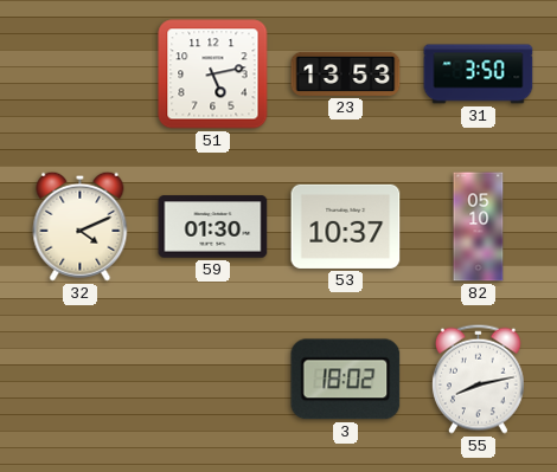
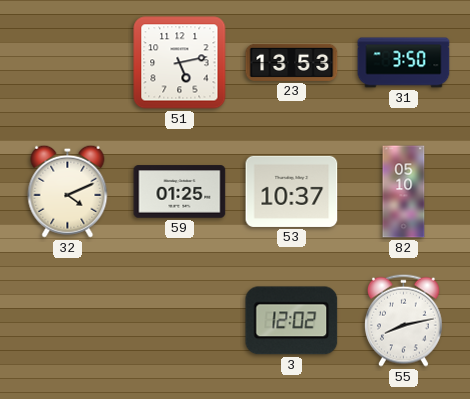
59: 01:30 -> 01:25
3: 18:02 -> 12:02
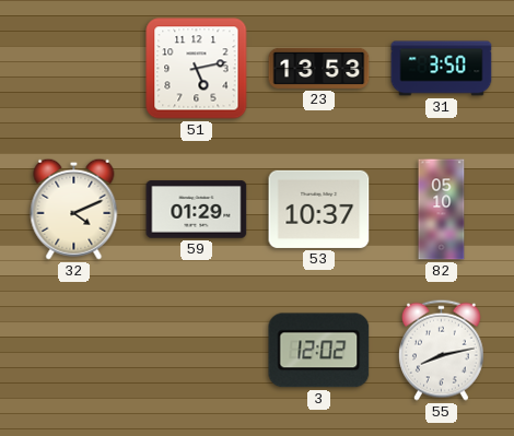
59: 01:25 -> 01:29
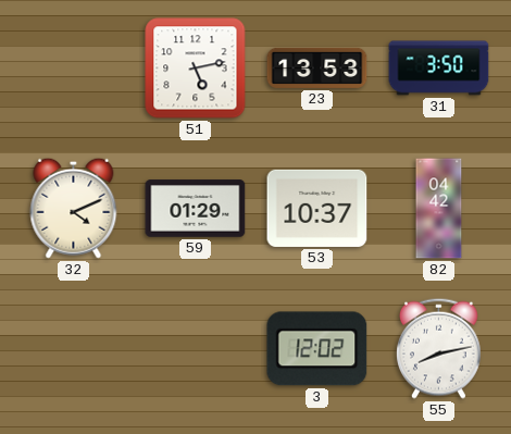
82: 05:10 -> 04:42
